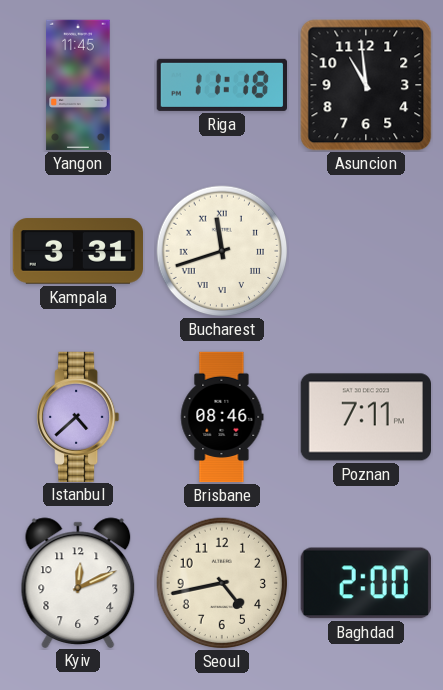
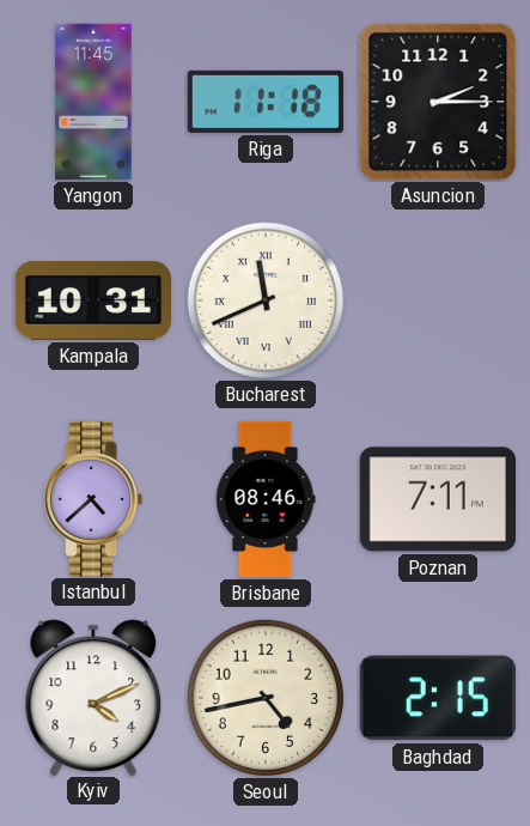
Asuncion: 10:59 -> 2:15
Kampala: 3:31 -> 10:31
Bucharest: 11:42 -> 11:41
Kyiv: 12:11 -> 4:11
Baghdad: 2:00 -> 2:15
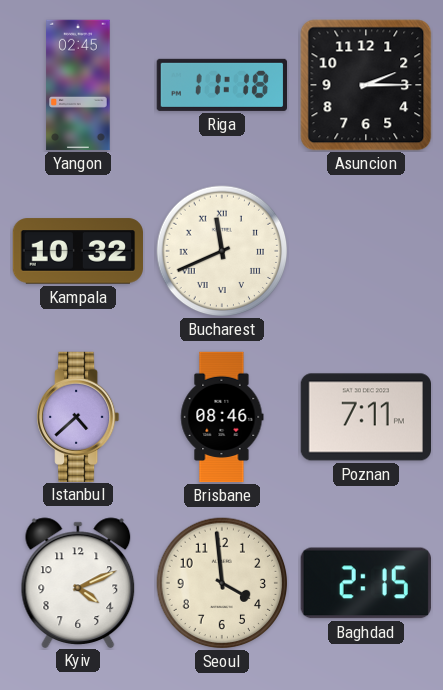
Yangon: 11:45 -> 02:45
Kampala: 10:31 -> 10:32
Seoul: 4:43 -> 3:59
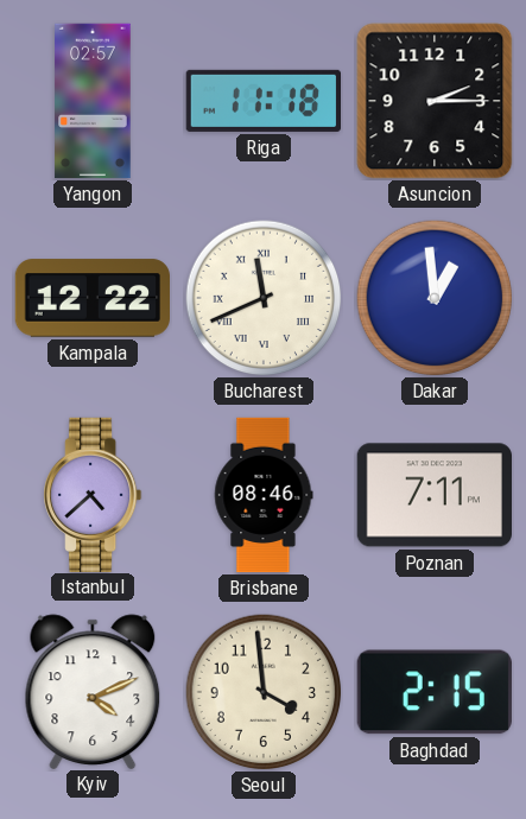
Yangon: 02:45 -> 02:57
Kampala: 10:32 -> 12:22
Dakar: none -> 12:59
